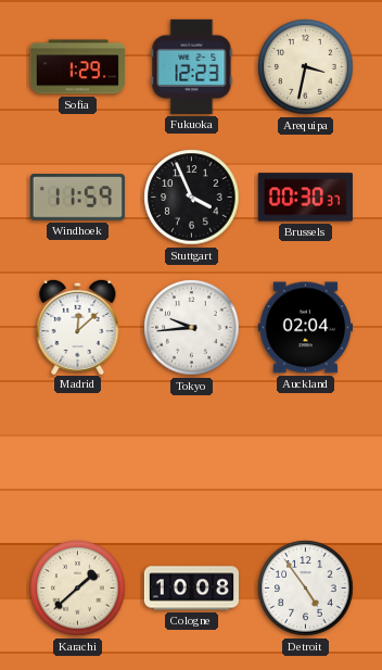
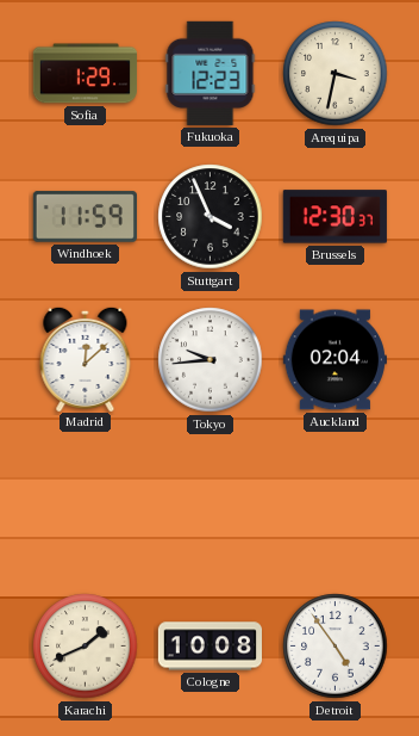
Brussels: 00:30 -> 12:30
Karachi: 1:38 -> 1:41
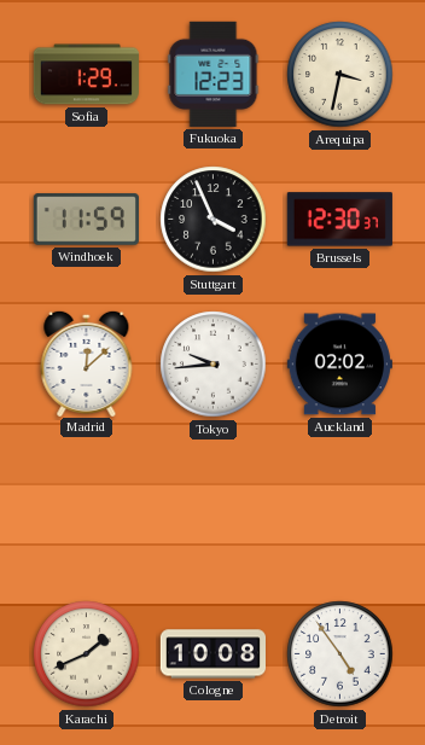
Auckland: 02:04 -> 02:02
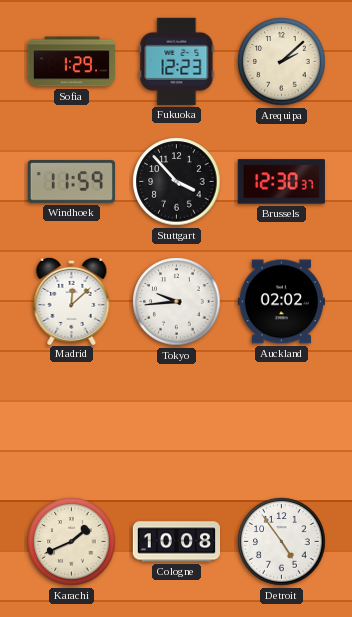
Arequipa: 3:32 -> 2:08
Stuttgart: 3:56 -> 3:53
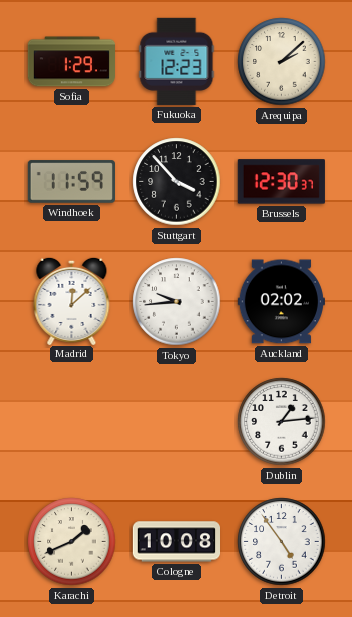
Dublin: none -> 1:14
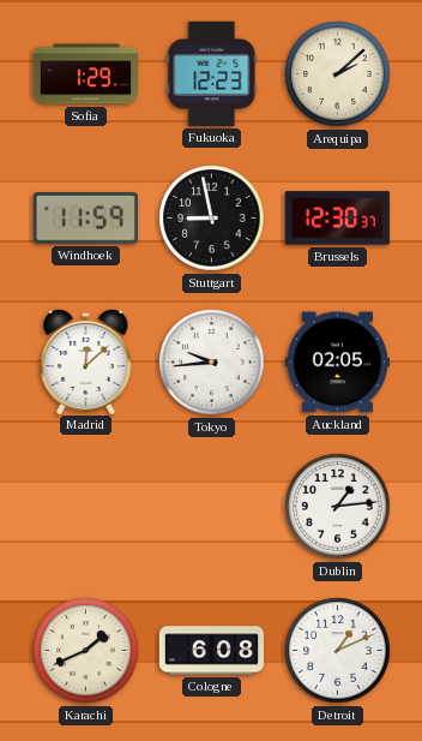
Stuttgart: 3:53 -> 8:58
Auckland: 02:02 -> 02:05
Cologne: 10:08 -> 6:08
Detroit: 4:54 -> 1:11
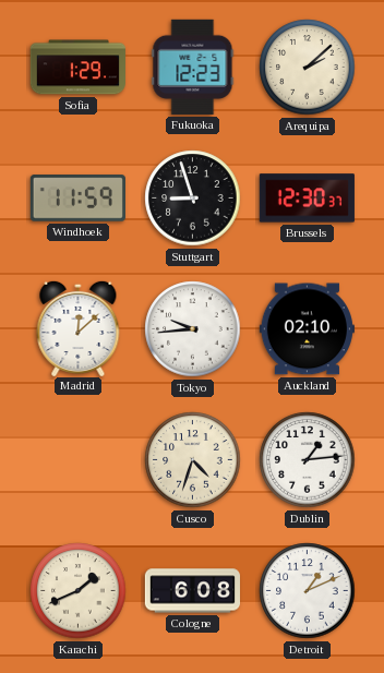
Stuttgart: 8:58 -> 8:57
Auckland: 02:05 -> 02:10
Cusco: none -> 4:33
